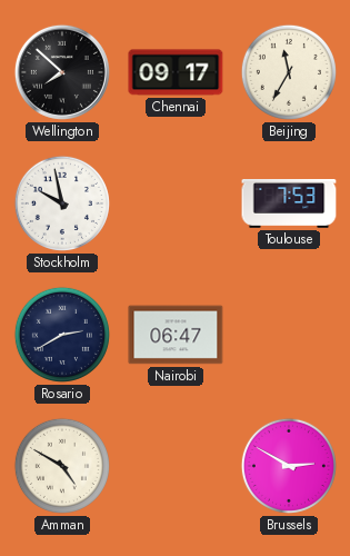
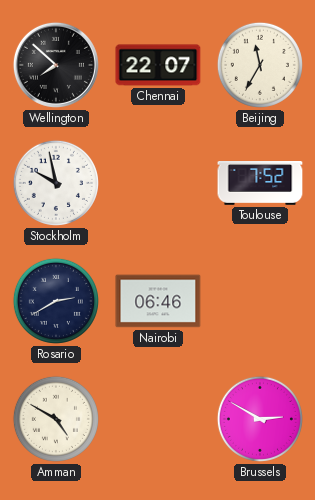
Chennai: 09:17 -> 22:07
Toulouse: 7:53 -> 7:52
Nairobi: 06:47 -> 06:46
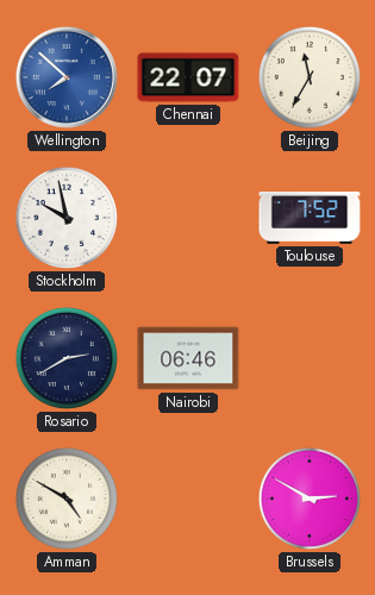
Wellington dial: black -> blue
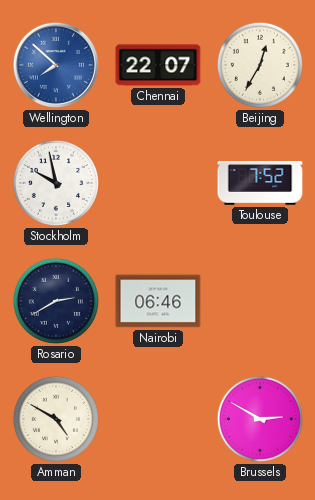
Beijing: 11:35 -> 12:35
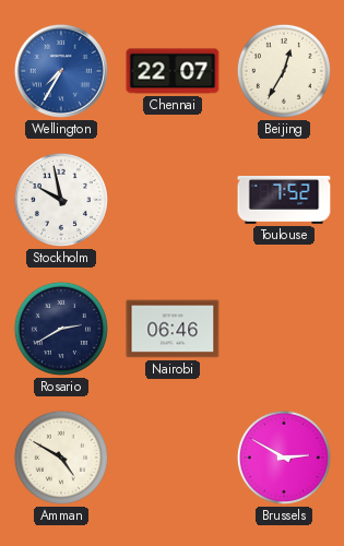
Wellington: 7:52 -> 7:35
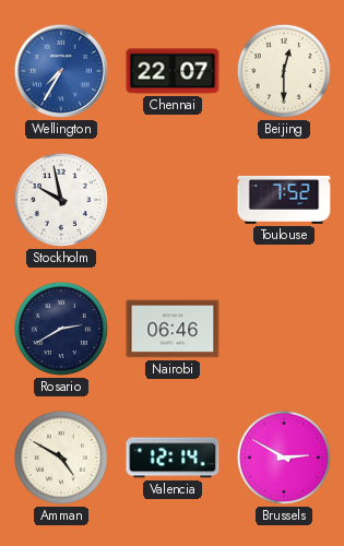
Beijing: 12:35 -> 12:30
Valencia: none -> 12:14
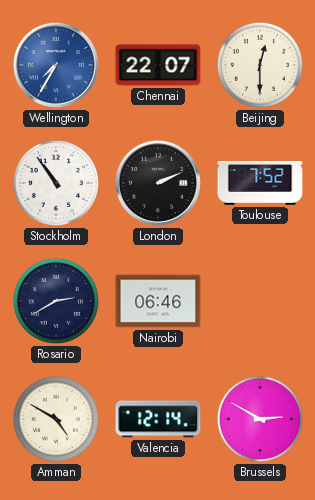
Stockholm: 9:58 -> 10:54
London: none -> 2:11
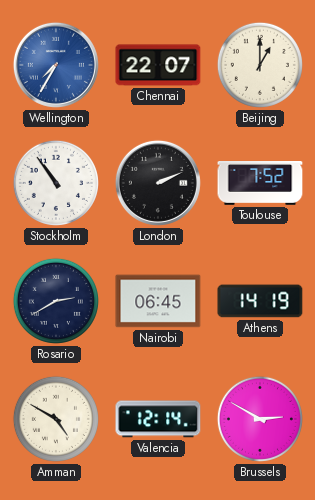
Beijing: 12:30 -> 1:00
Nairobi: 06:46 -> 06:45
Athens: none -> 14:19
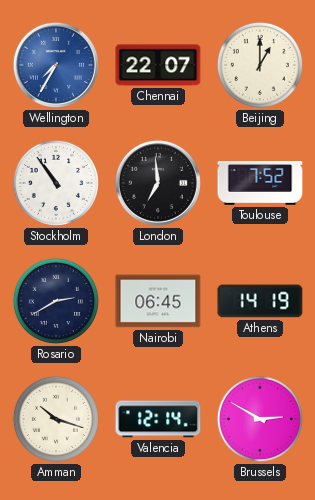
London: 2:11 -> 6:59
Amman: 4:50 -> 10:18
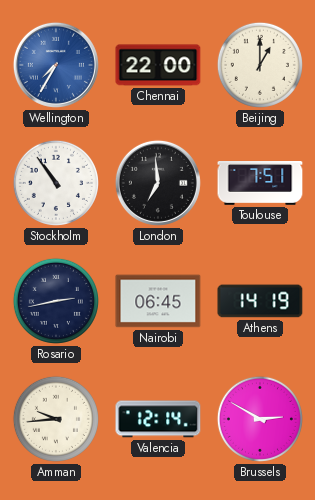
Chennai: 22:07 -> 22:00
Toulouse: 7:52 -> 7:51
Rosario: 2:40 -> 2:43
Amman: 10:18 -> 9:44
